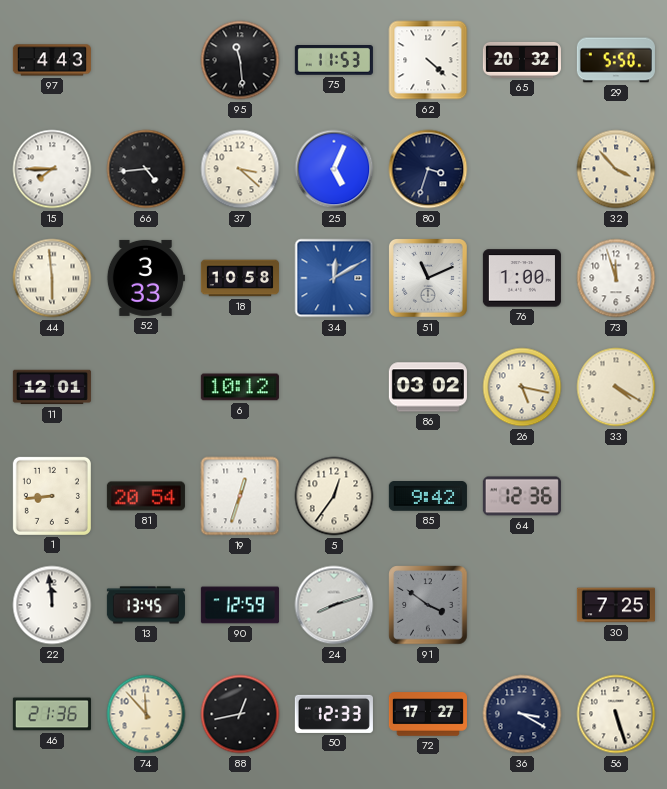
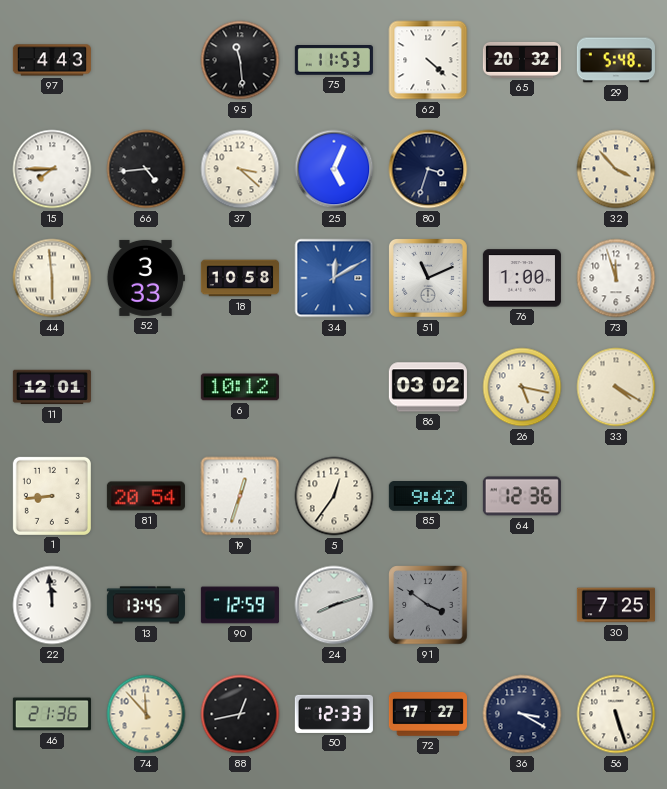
29: 5:50 -> 5:48
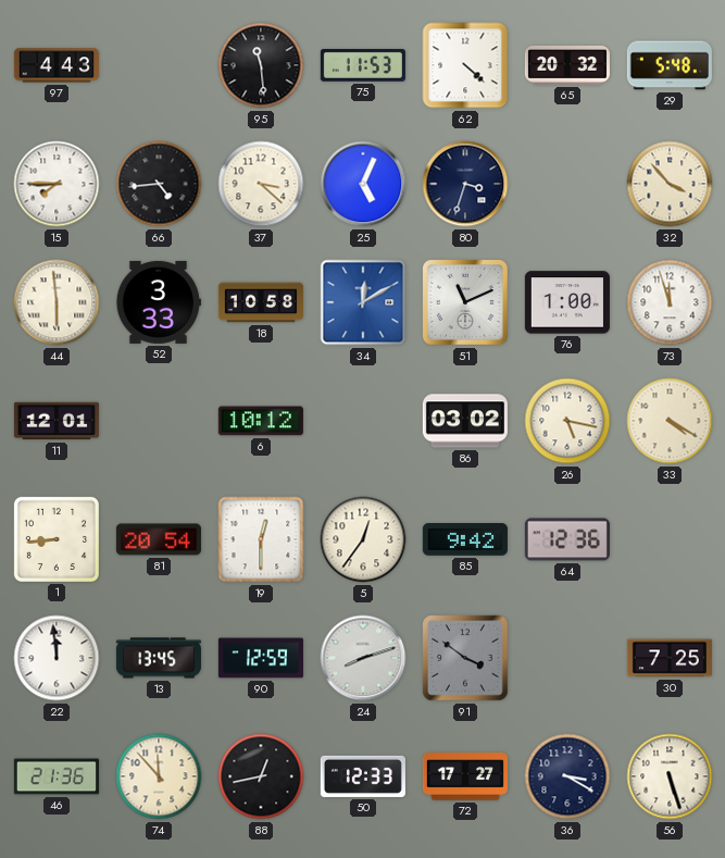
19: 12:33 -> 12:30
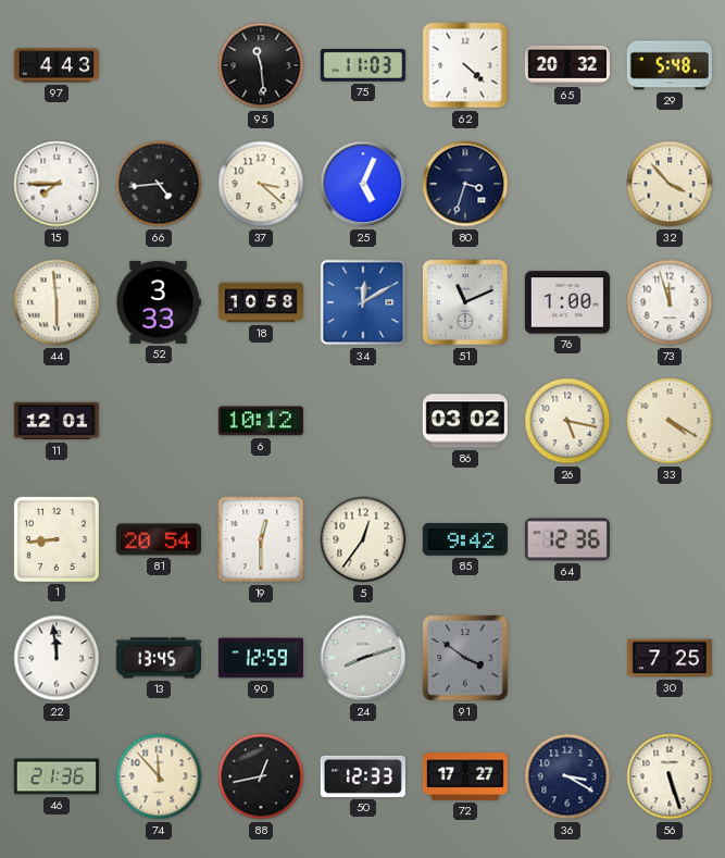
75: 11:53 -> 11:03
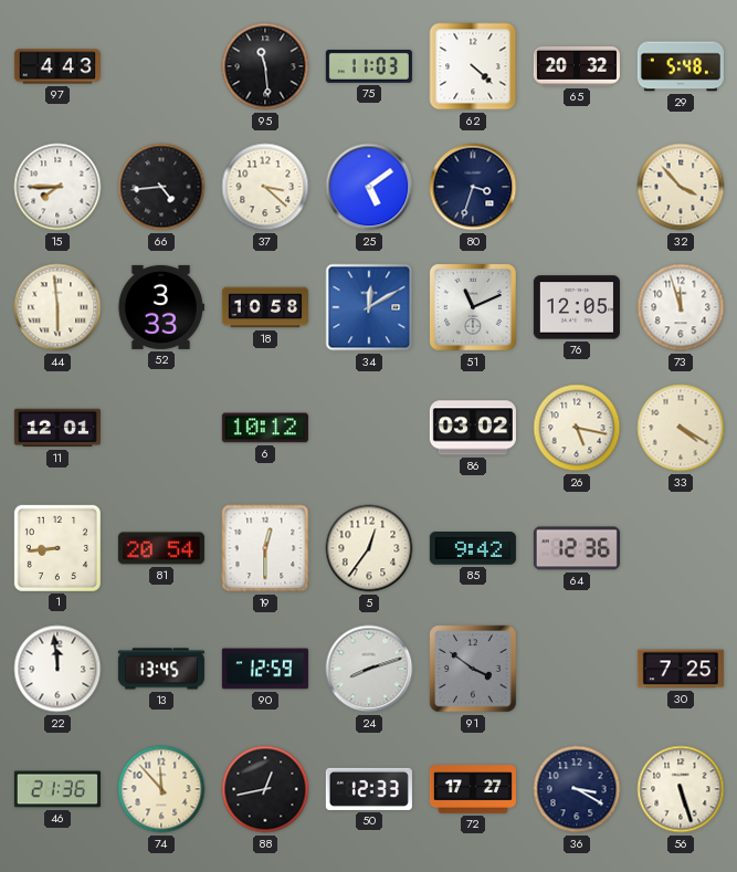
25: 5:04 -> 5:09
76: 1:00 -> 12:05
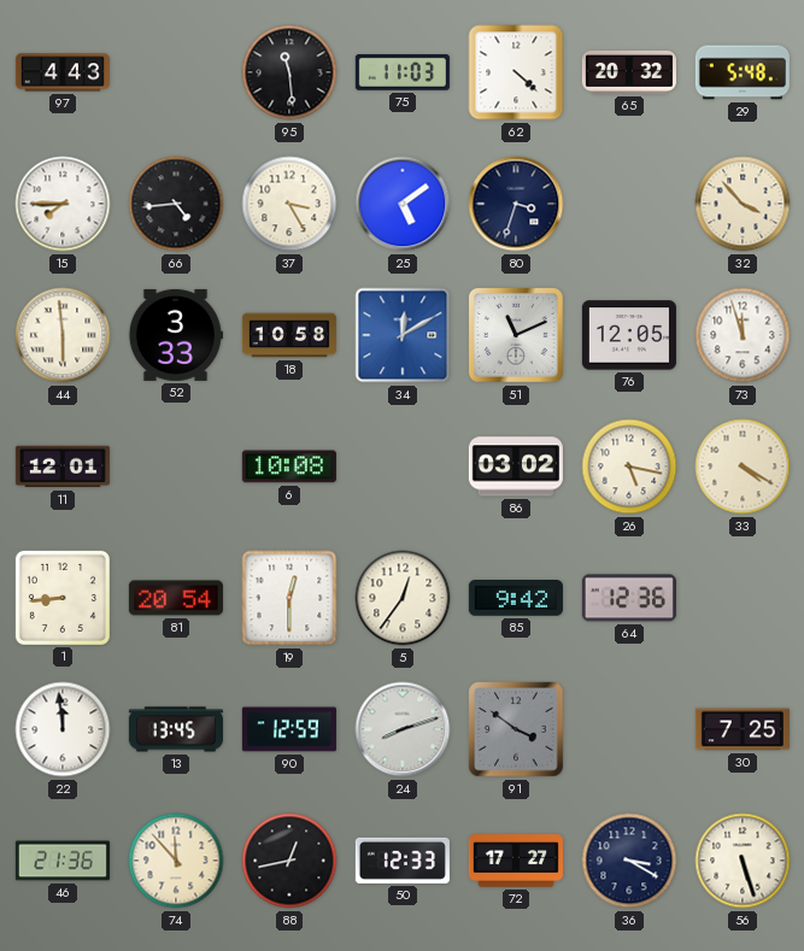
37: 3:22 -> 3:25
6: 10:12 -> 10:08
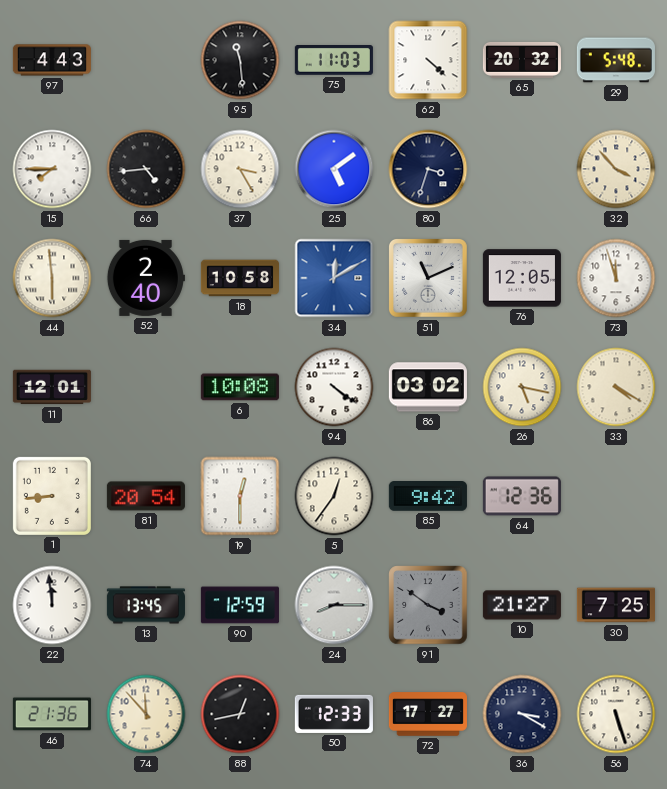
52: 3:33 -> 2:40
94: none -> 4:21
24: 8:12 -> 8:15
10: none -> 21:27
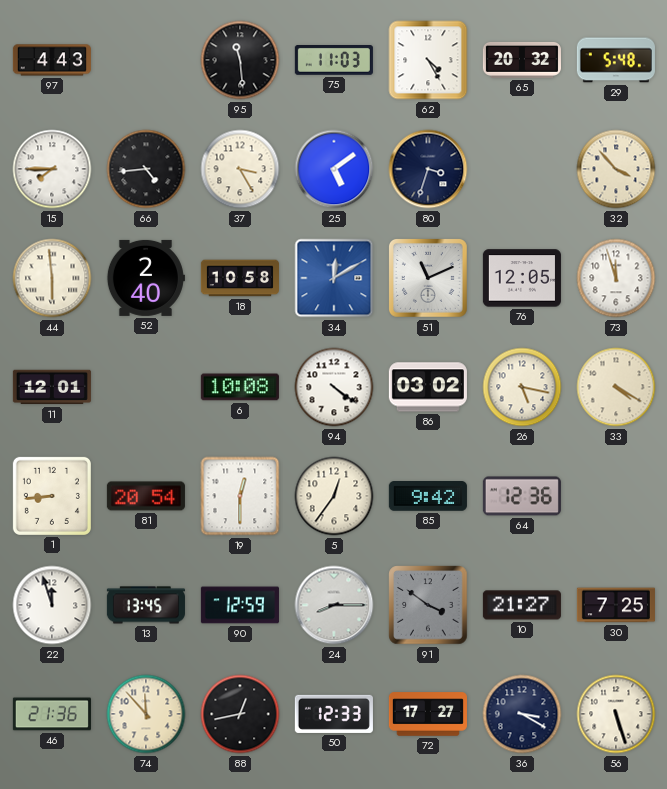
62: 4:22 -> 4:25
22: 11:59 -> 11:57
